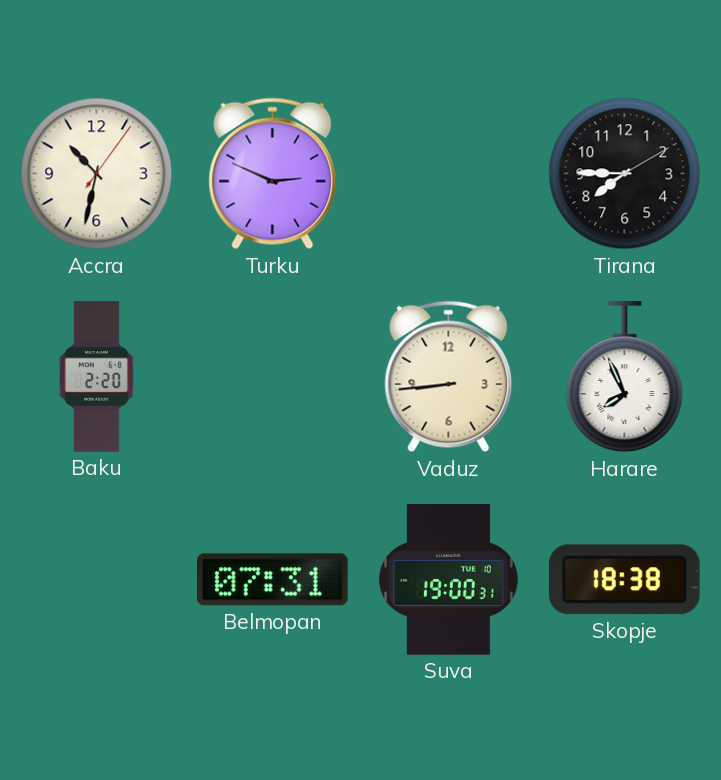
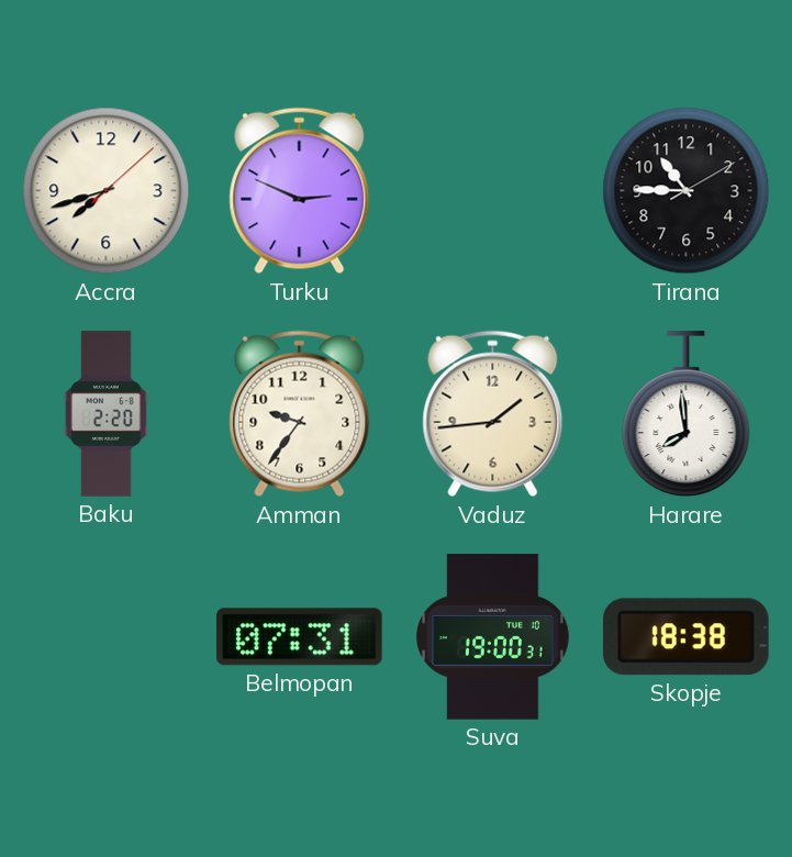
Accra: 10:32 -> 7:42
Tirana: 7:45 -> 10:45
Amman: none -> 9:36
Vaduz: 8:44 -> 1:44
Harare: 7:56 -> 7:59
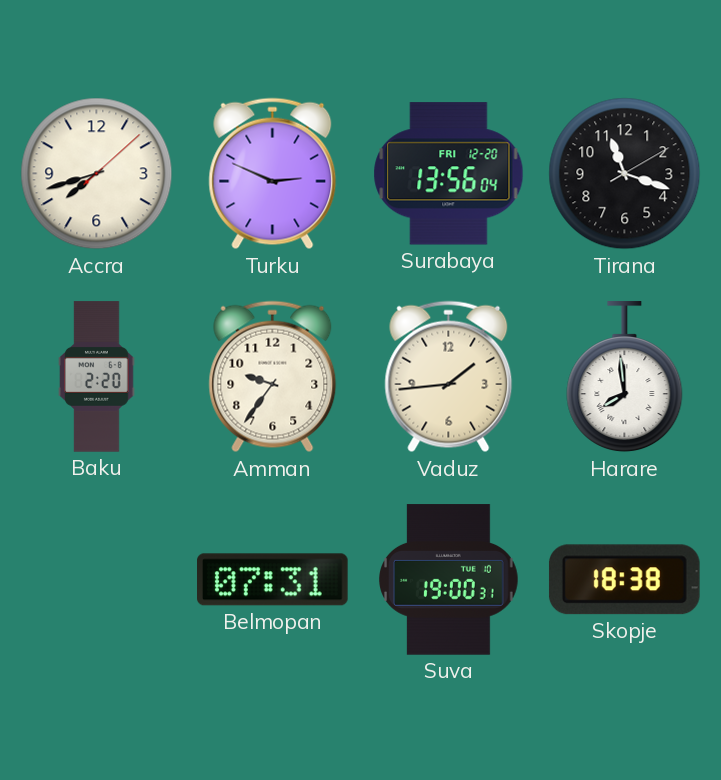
Surabaya: none -> 13:56
Tirana: 10:45 -> 11:18
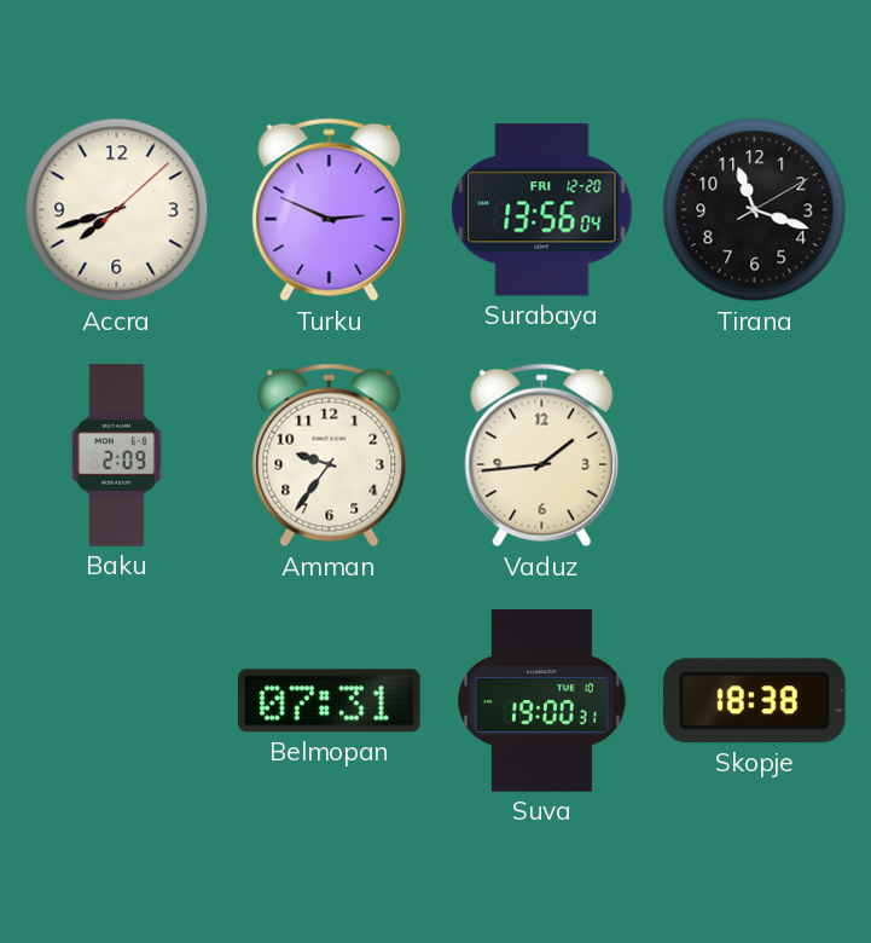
Baku: 2:20 -> 2:09
Harare: 7:59 -> none
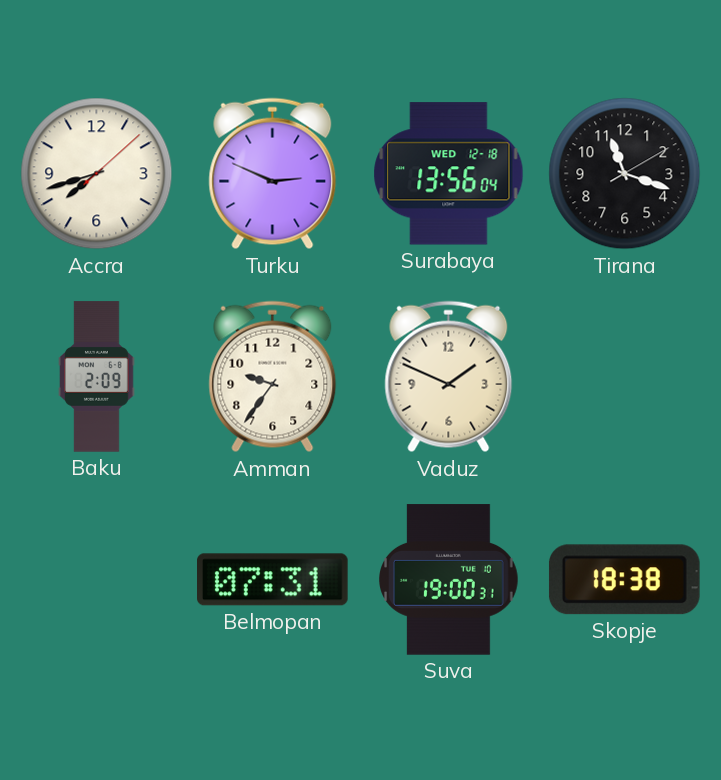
Surabaya date: FRI 12-20 -> WED 12-18
Vaduz: 1:44 -> 1:49
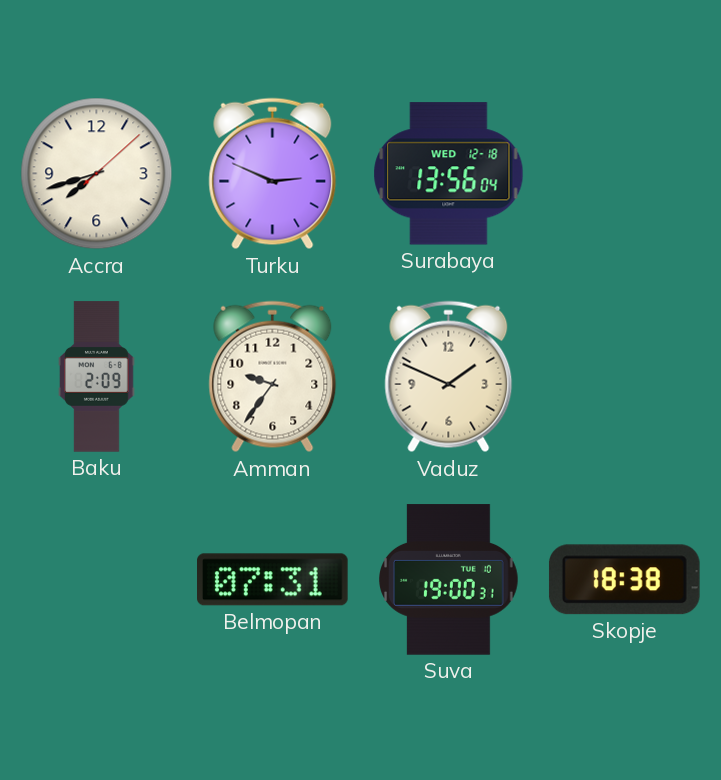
Tirana: 11:18 -> none
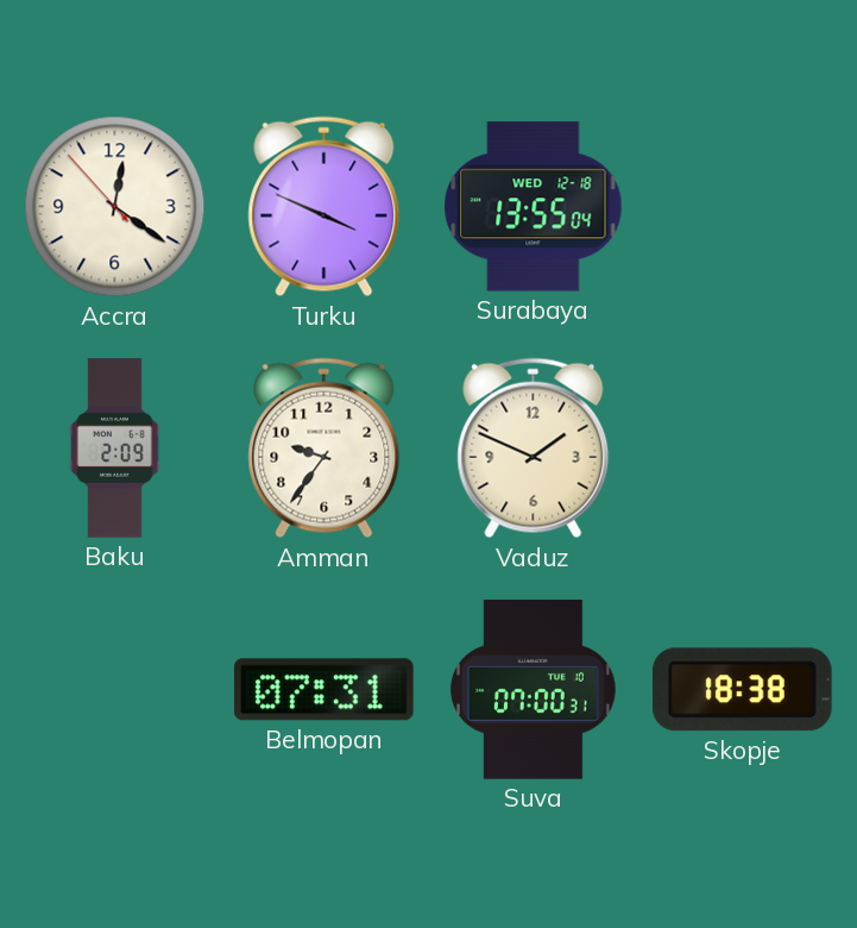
Accra: 7:42 -> 12:20
Turku: 2:49 -> 3:49
Surabaya: 13:56 -> 13:55
Suva: 19:00 -> 07:00
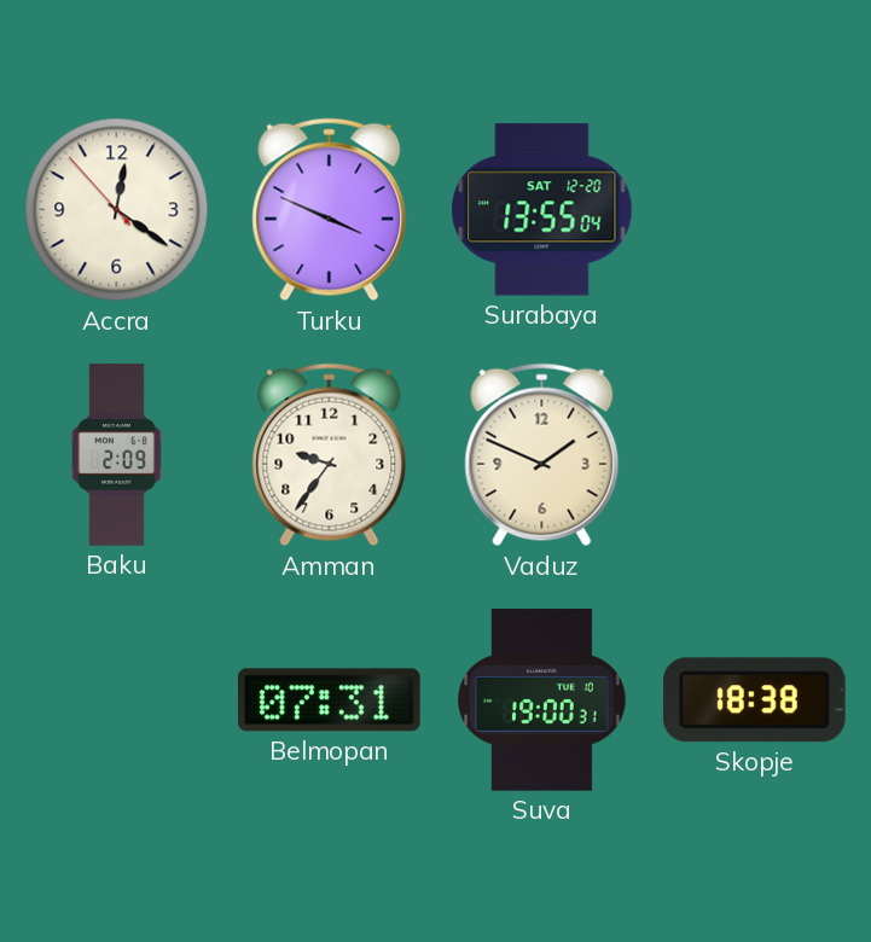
Surabaya date: WED 12-18 -> SAT 12-20
Suva: 07:00 -> 19:00
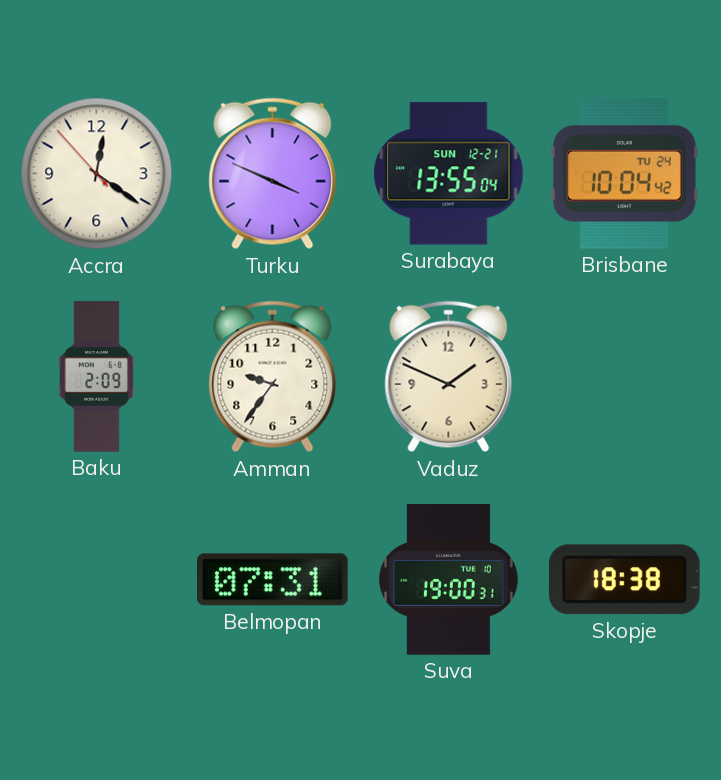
Surabaya date: SAT 12-20 -> SUN 12-21
Brisbane: none -> 10:04
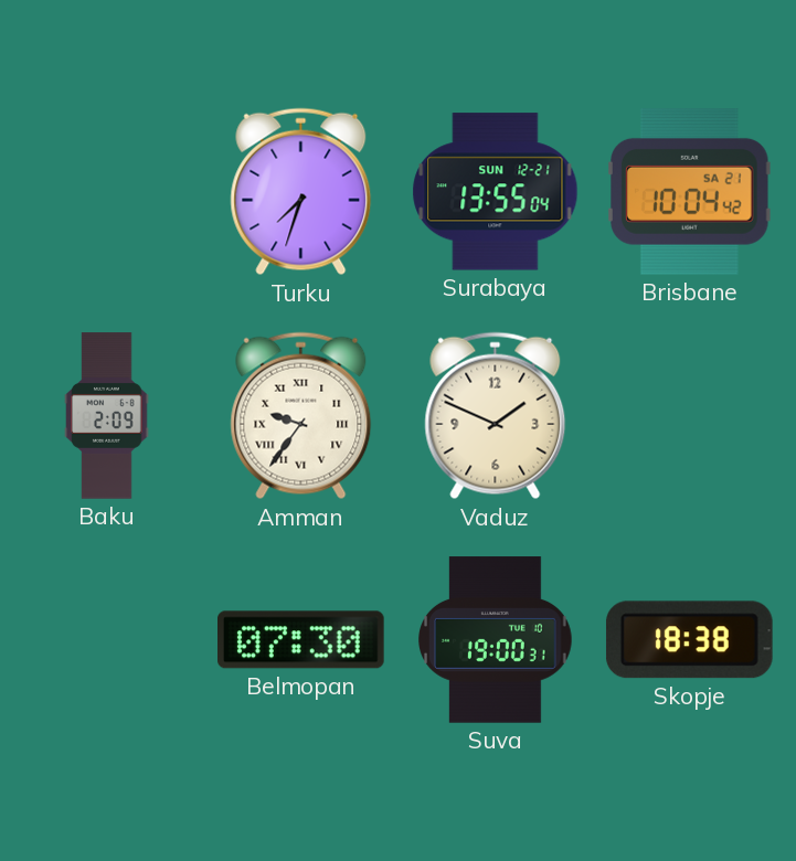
Accra: 12:20 -> none
Turku: 3:49 -> 7:33
Brisbane date: TU 24 -> SA 21
Amman numerals: Arabic -> Roman
Belmopan: 07:31 -> 07:30
